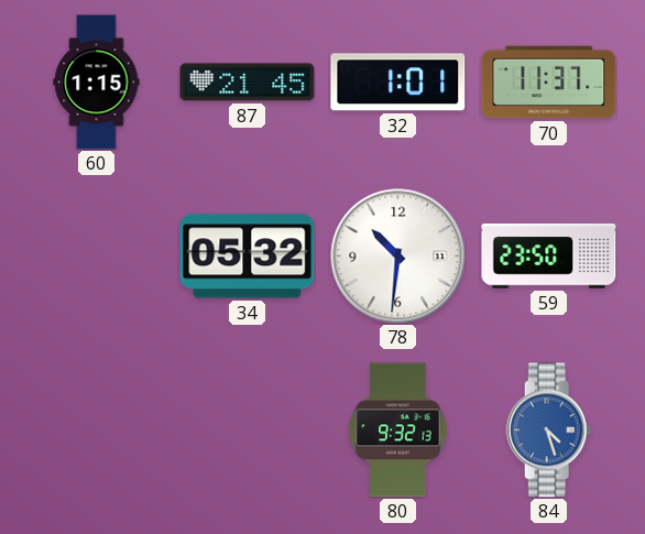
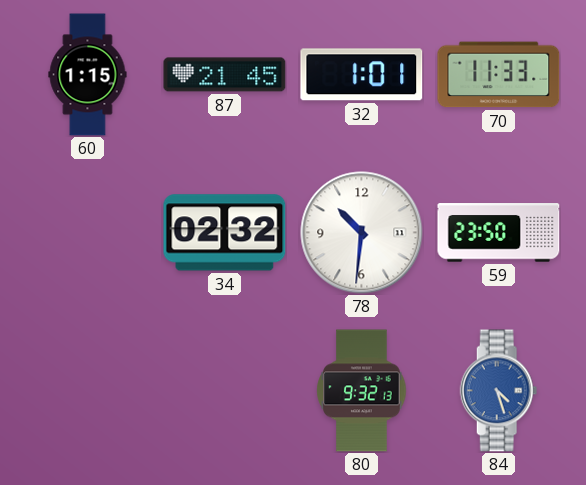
70: 11:37 -> 11:33
34: 05:32 -> 02:32
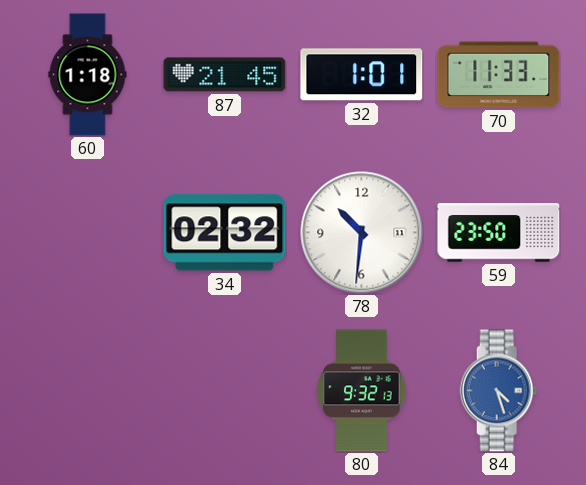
60: 1:15 -> 1:18
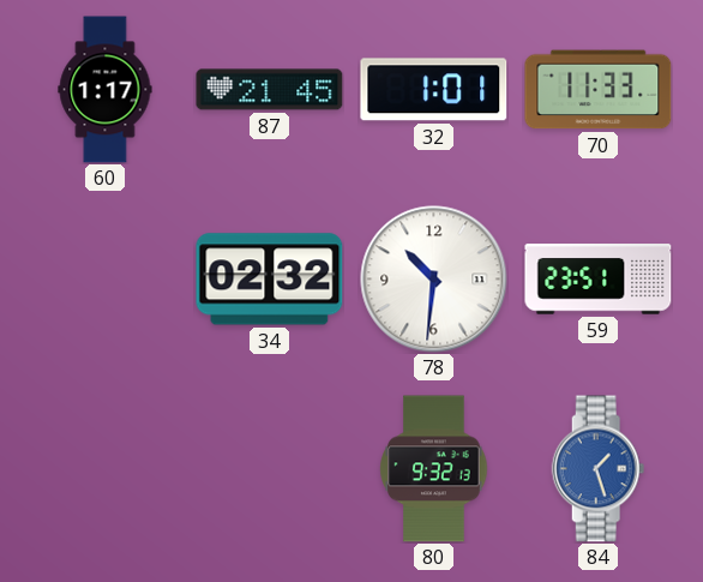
60: 1:18 -> 1:17
59: 23:50 -> 23:51
84: 4:27 -> 1:27
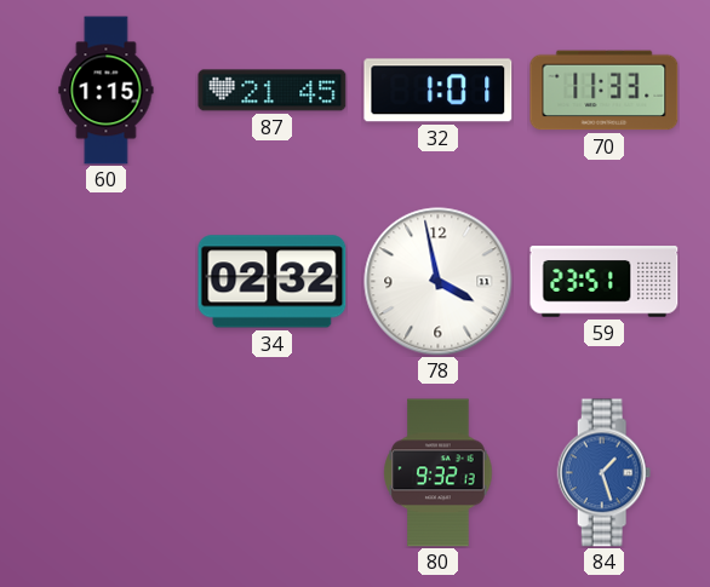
60: 1:17 -> 1:15
78: 10:31 -> 3:58
